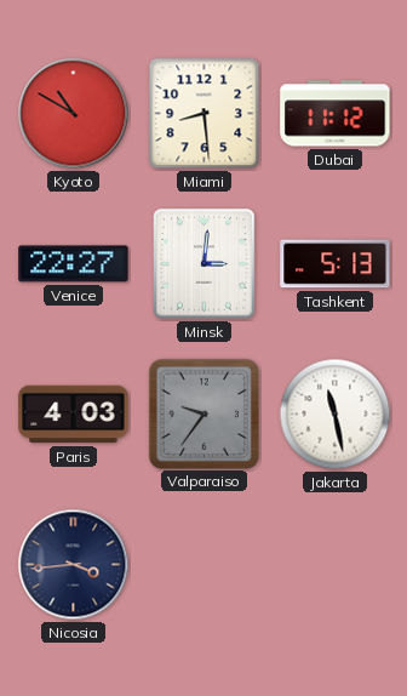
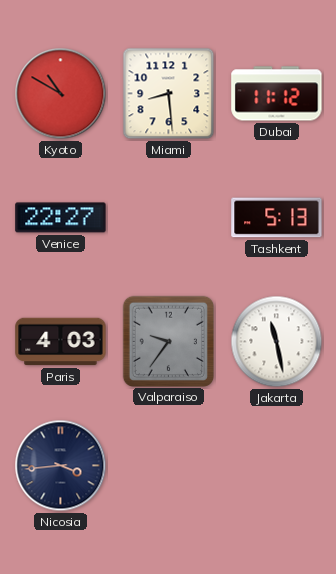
Minsk: 3:01 -> none
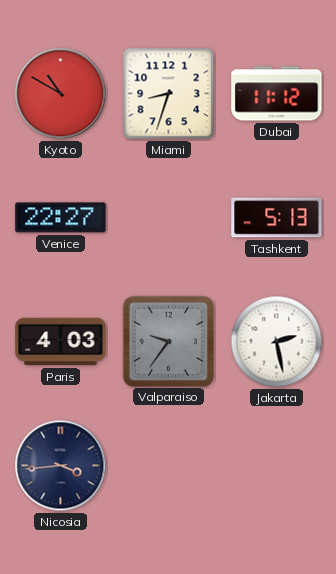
Miami: 8:29 -> 8:33
Jakarta: 11:28 -> 2:28
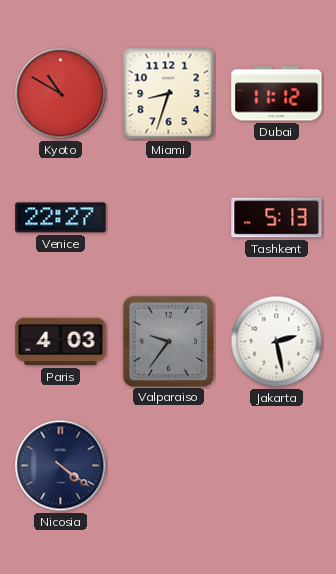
Nicosia: 3:44 -> 4:21
